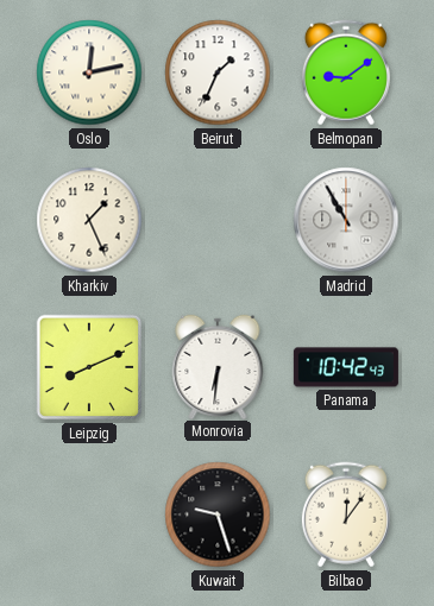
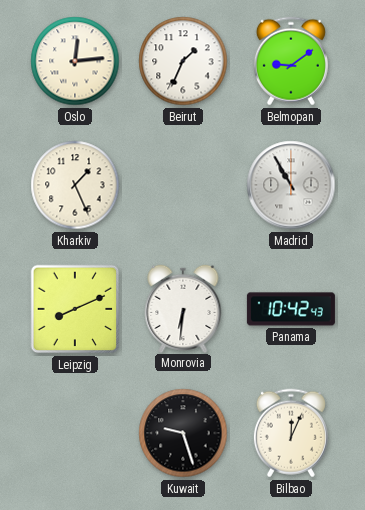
Oslo: 12:13 -> 12:14
Bilbao: 12:06 -> 12:04
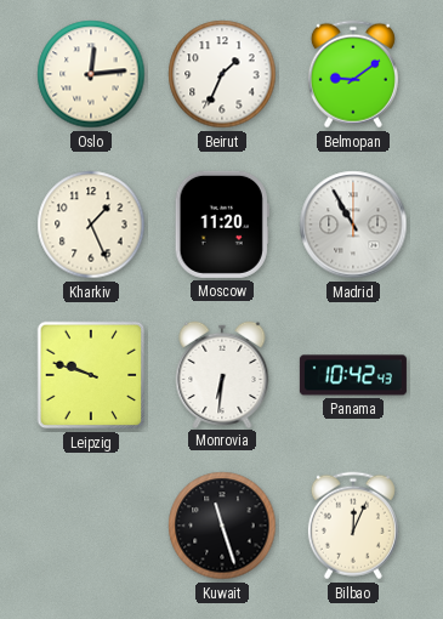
Moscow: none -> 11:20
Leipzig: 8:11 -> 9:48
Kuwait: 9:27 -> 11:27
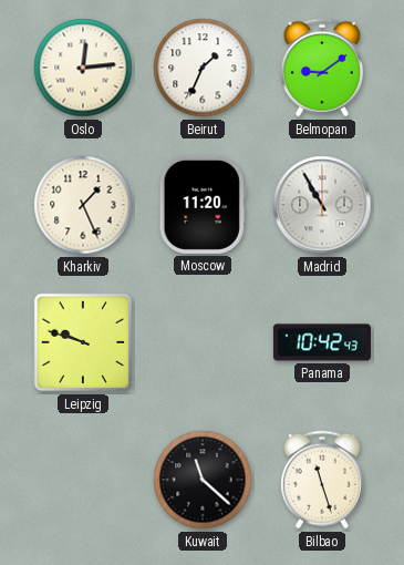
Monrovia: 6:31 -> none
Kuwait: 11:27 -> 11:22
Bilbao: 12:04 -> 11:27
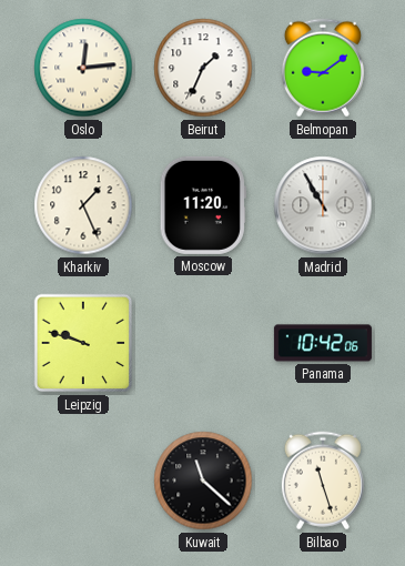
Panama: 10:42:43 -> 10:42:06
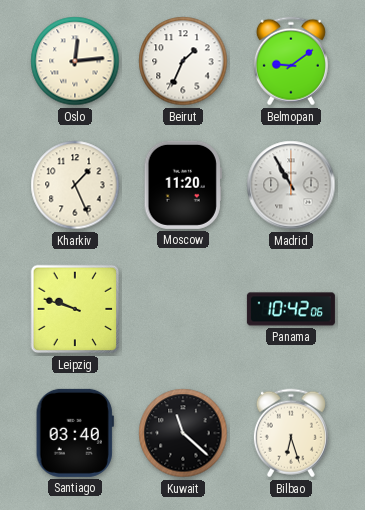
Santiago: none -> 03:40
Bilbao: 11:27 -> 6:27
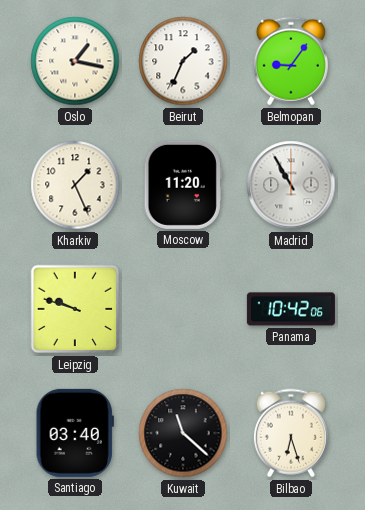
Oslo: 12:14 -> 1:17
Belmopan: 9:09 -> 9:06
